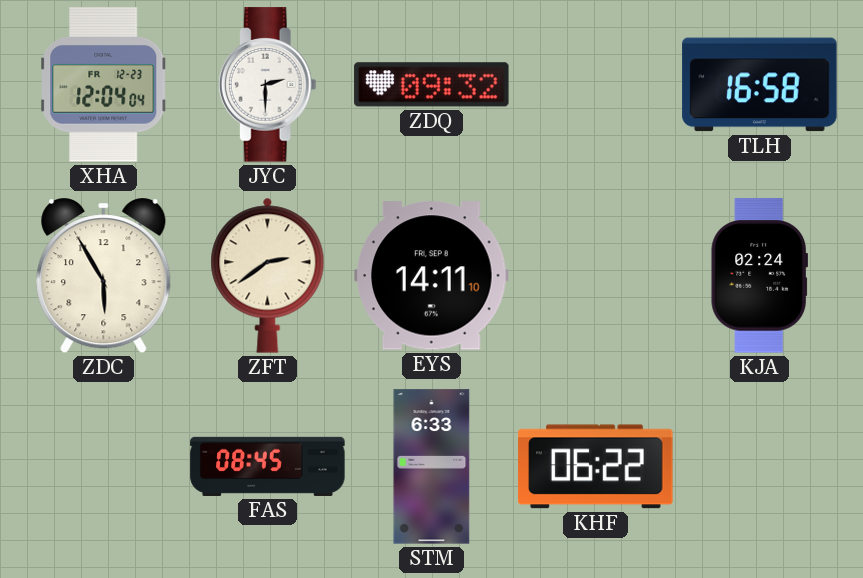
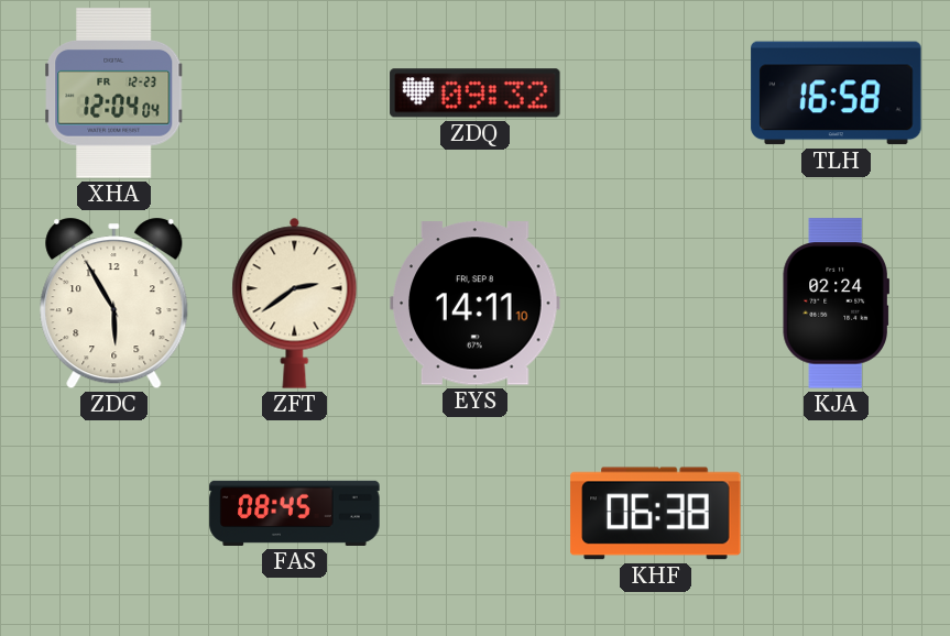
JYC: 2:30 -> none
STM: 6:33 -> none
KHF: 06:22 -> 06:38
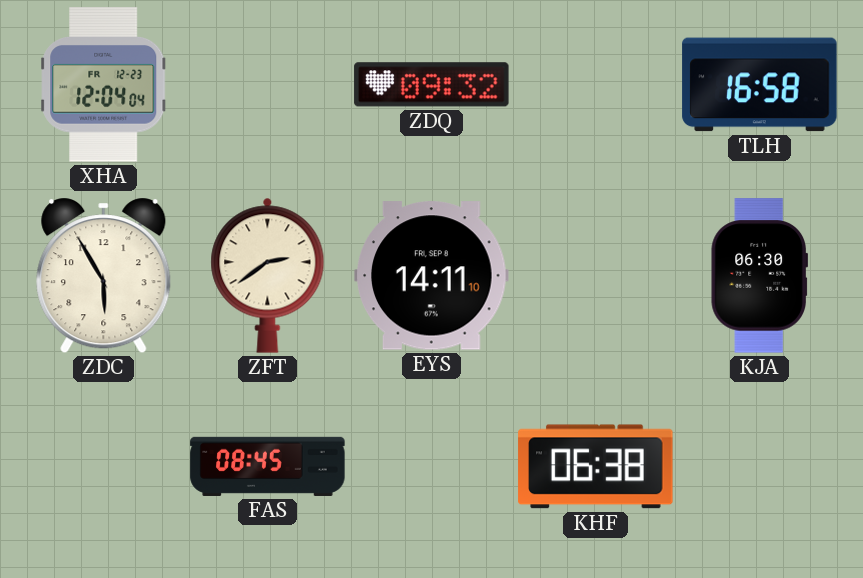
KJA: 02:24 -> 06:30
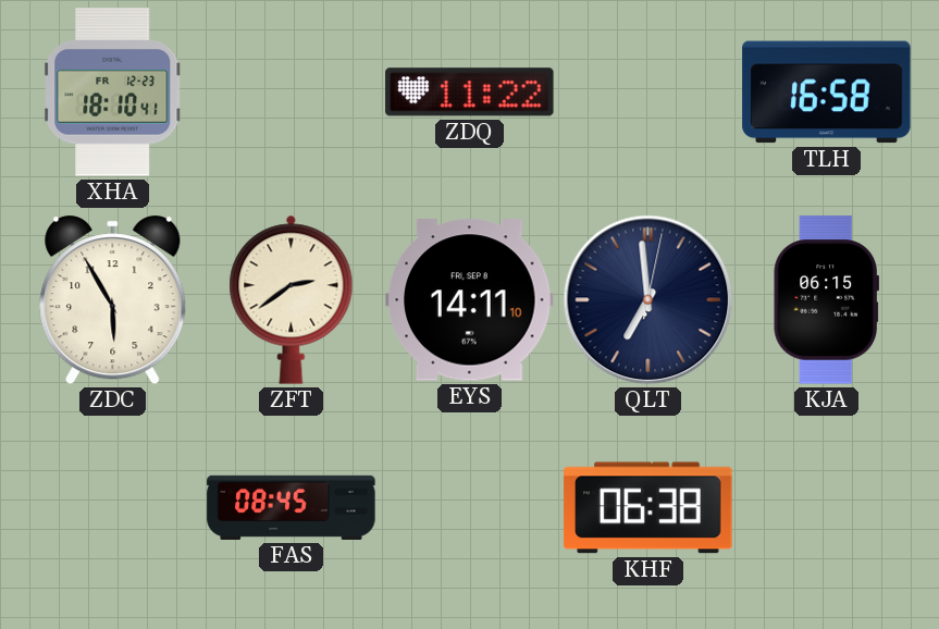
XHA: 12:04 -> 18:10
ZDQ: 09:32 -> 11:22
QLT: none -> 6:59
KJA: 06:30 -> 06:15
